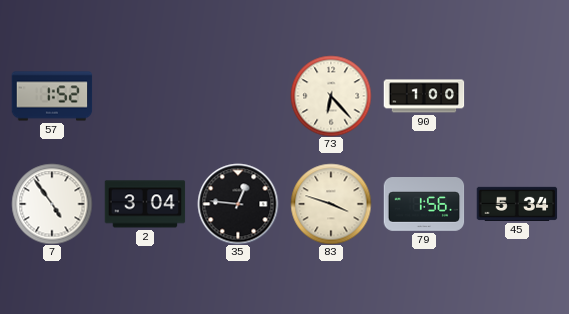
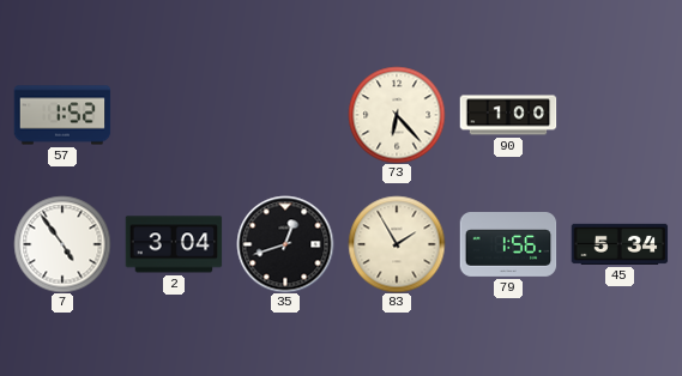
35: 12:46 -> 12:42
83: 3:48 -> 1:55
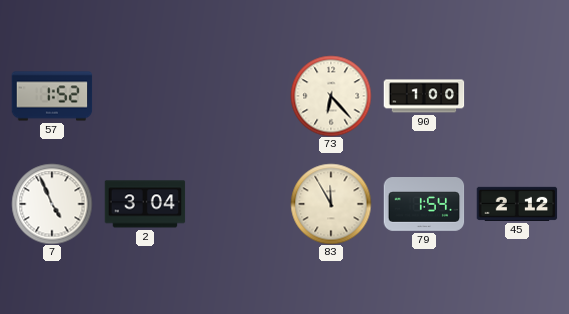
7: 4:54 -> 4:56
35: 12:42 -> none
83: 1:55 -> 11:55
79: 1:56 -> 1:54
45: 5:34 -> 2:12
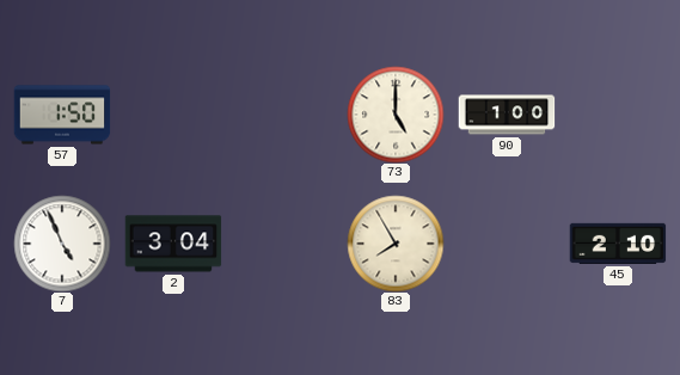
57: 1:52 -> 1:50
73: 6:23 -> 5:00
83: 11:55 -> 7:55
79: 1:54 -> none
45: 2:12 -> 2:10
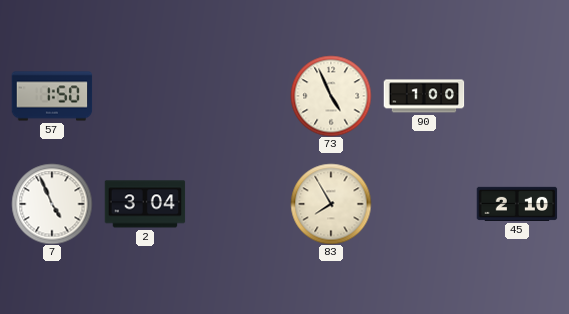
73: 5:00 -> 4:56
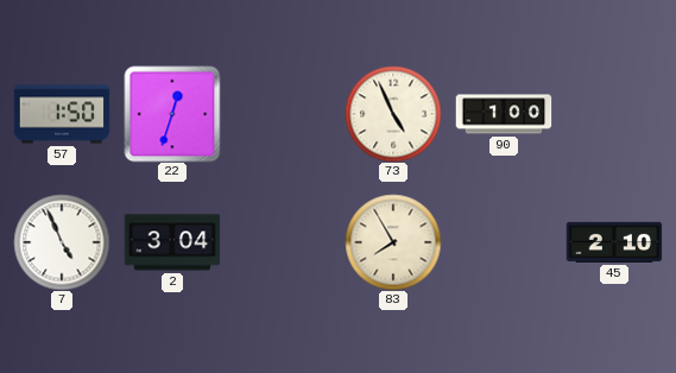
22: none -> 12:33
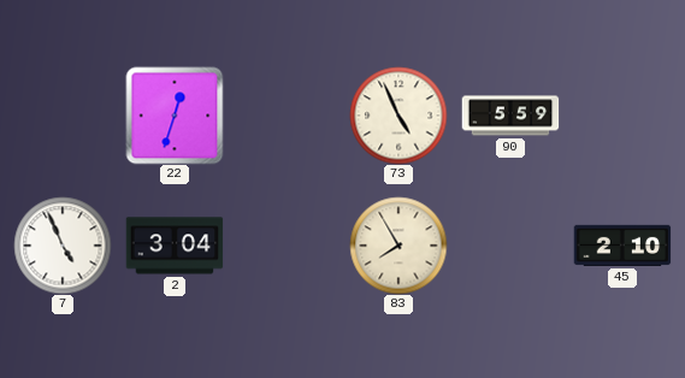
57: 1:50 -> none
90: 1:00 -> 5:59
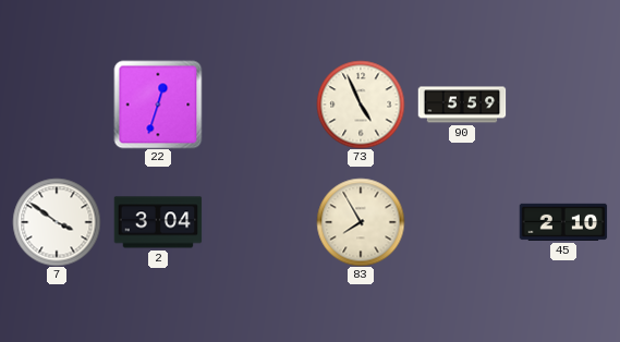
7: 4:56 -> 3:51
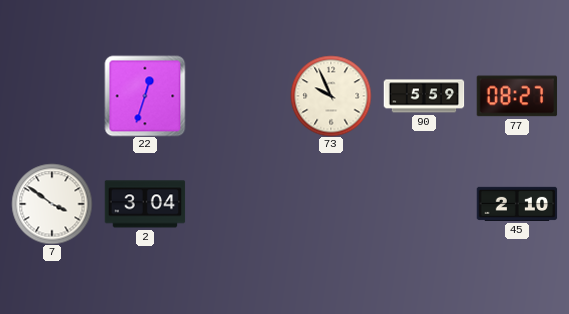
73: 4:56 -> 9:56
77: none -> 08:27
83: 7:55 -> none
